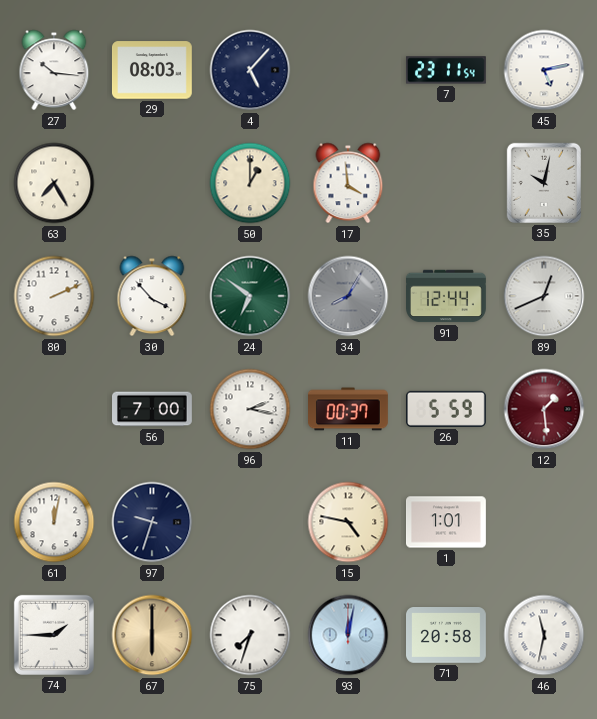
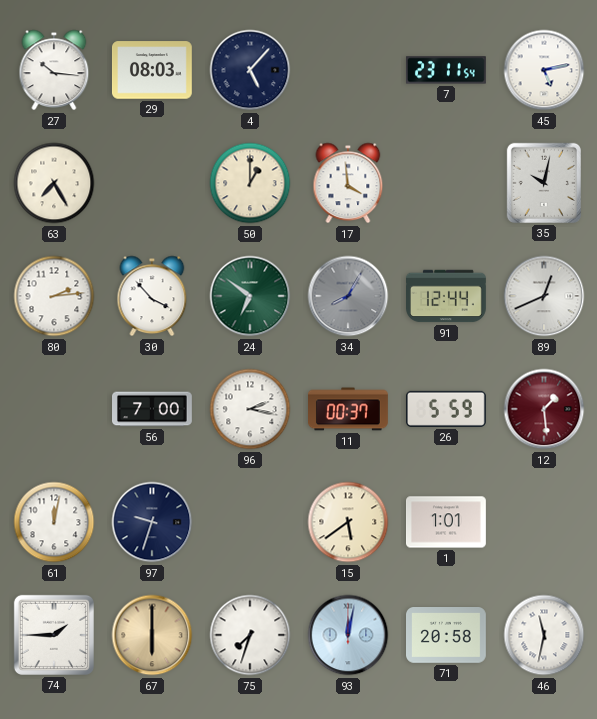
80: 2:11 -> 2:14
15: 4:47 -> 5:39
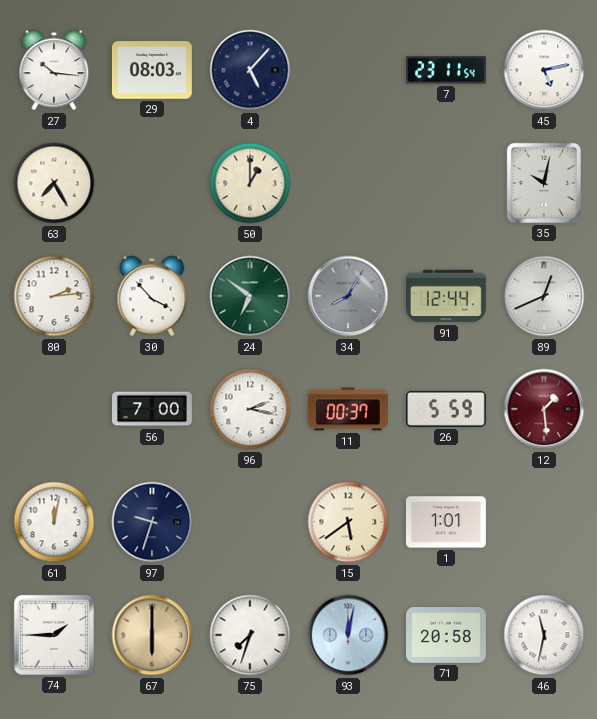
17: 3:59 -> none
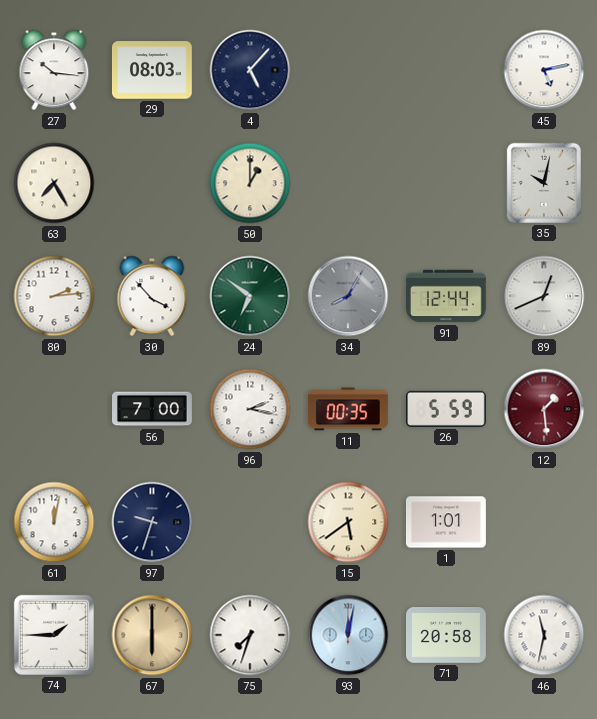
7: 23:11 -> none
11: 00:37 -> 00:35
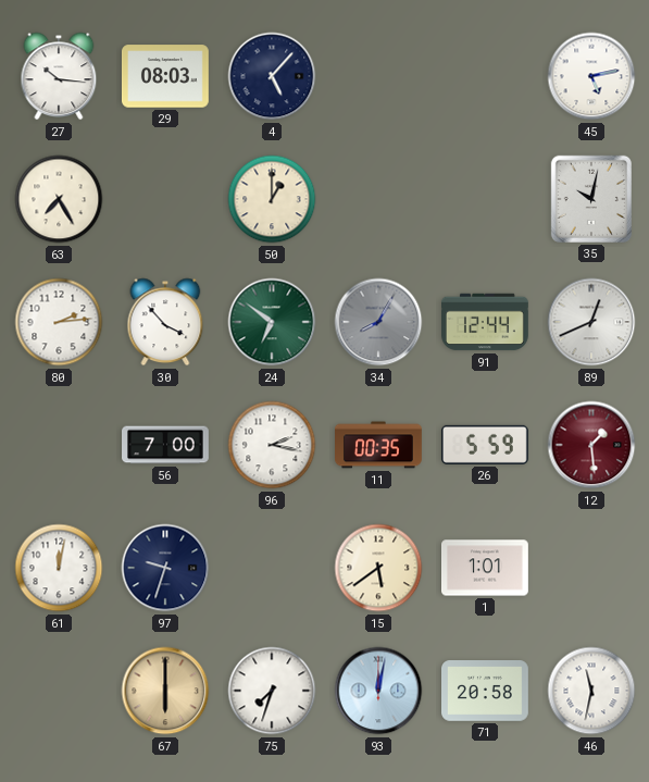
74: 1:45 -> none
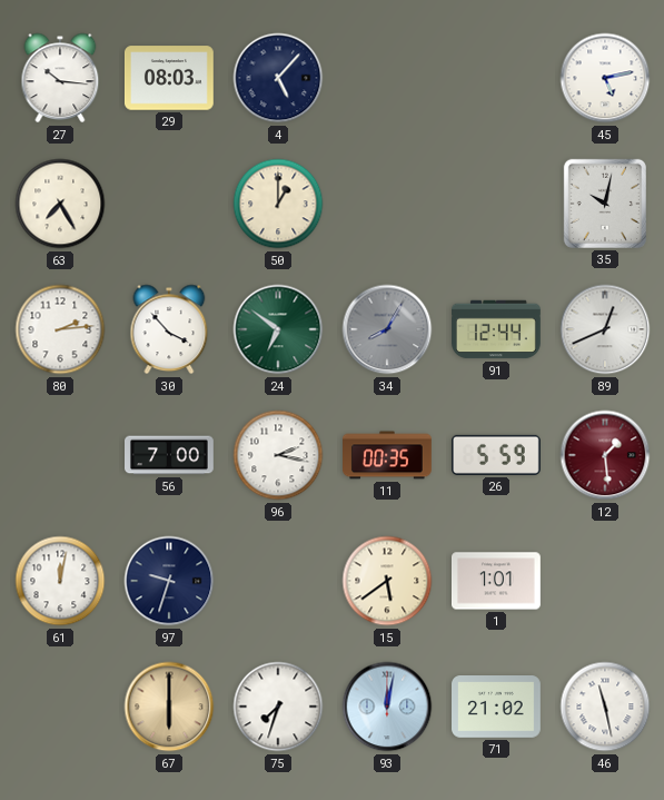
71: 20:58 -> 21:02
46: 11:32 -> 11:28
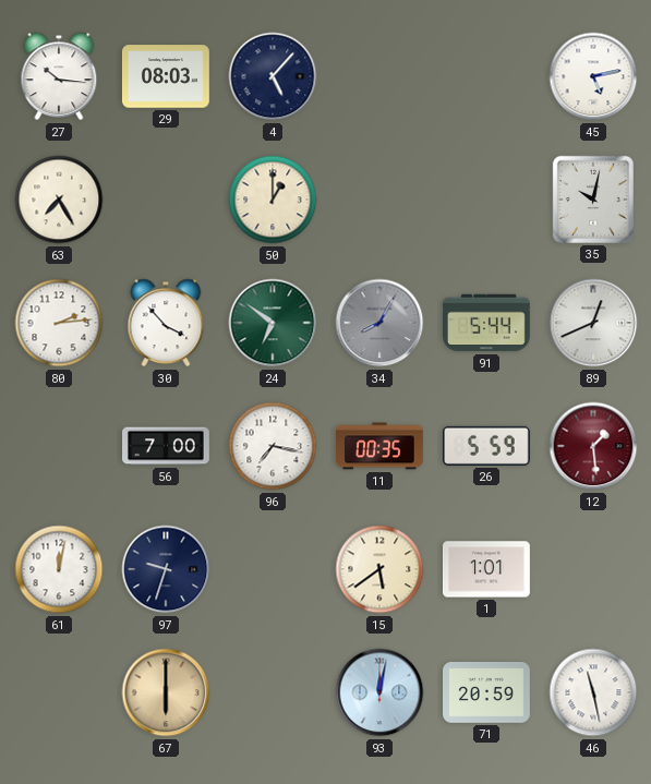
91: 12:44 -> 5:44
96: 2:17 -> 7:17
75: 7:33 -> none
71: 21:02 -> 20:59
